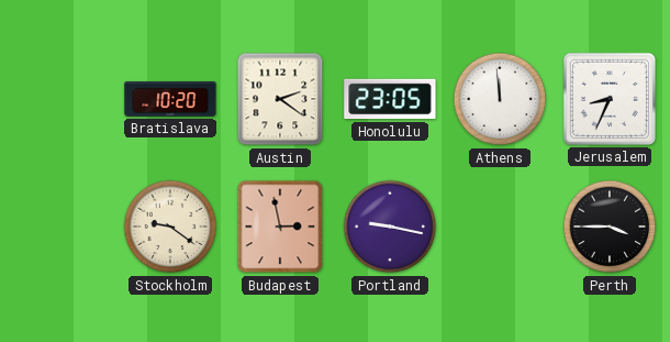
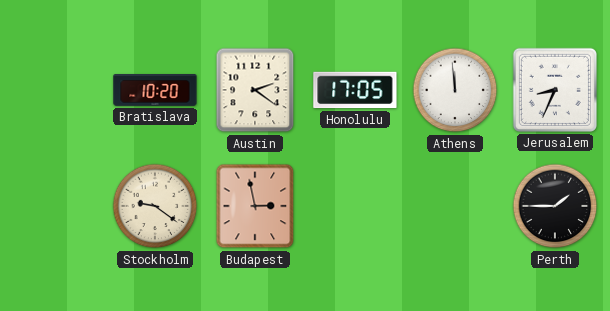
Honolulu: 23:05 -> 17:05
Portland: 9:17 -> none
Perth: 3:45 -> 1:45
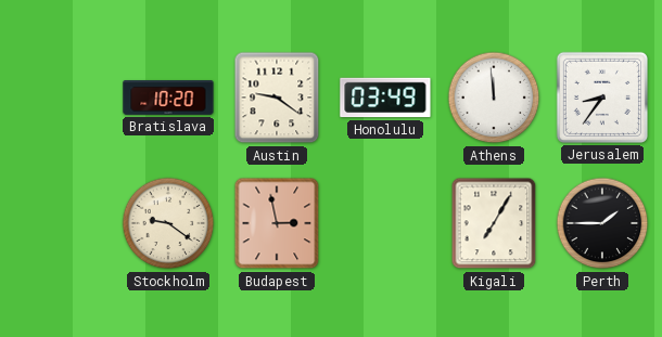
Austin: 2:21 -> 9:21
Honolulu: 17:05 -> 03:49
Jerusalem: 8:34 -> 8:36
Kigali: none -> 7:05
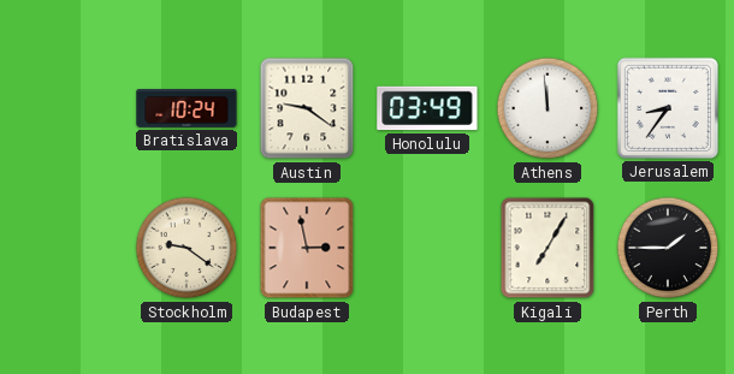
Bratislava: 10:20 -> 10:24
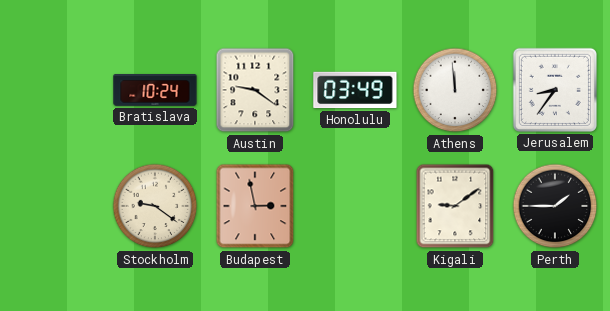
Kigali: 7:05 -> 9:09
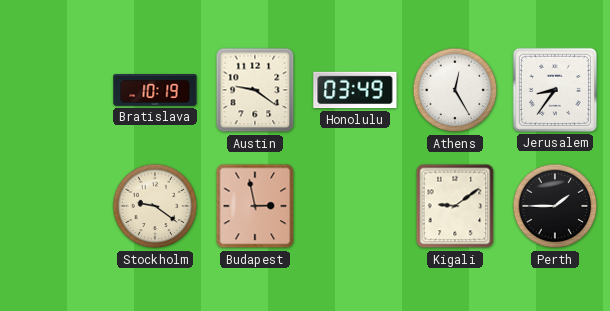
Bratislava: 10:24 -> 10:19
Athens: 11:59 -> 12:25
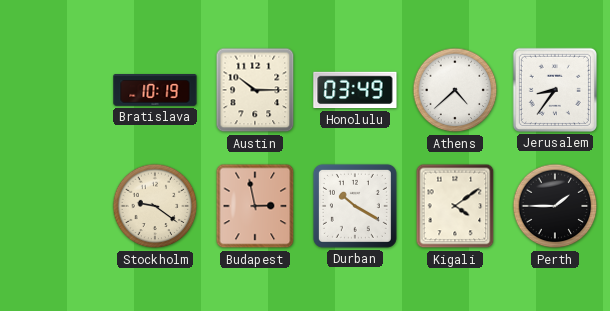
Austin: 9:21 -> 10:15
Athens: 12:25 -> 4:38
Durban: none -> 10:20
Kigali: 9:09 -> 4:09
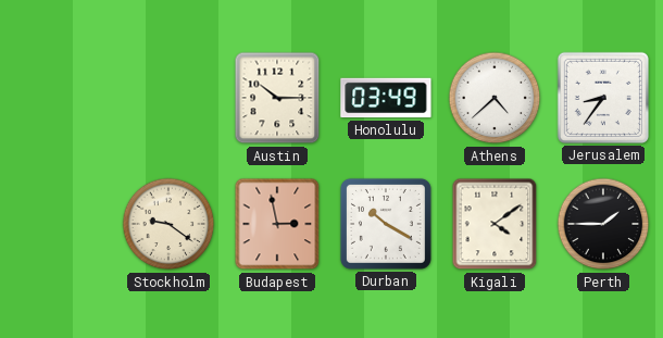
Bratislava: 10:19 -> none
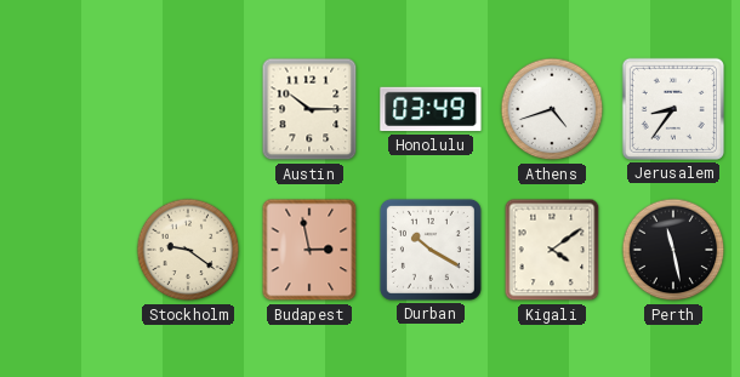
Athens: 4:38 -> 4:42
Perth: 1:45 -> 11:28
